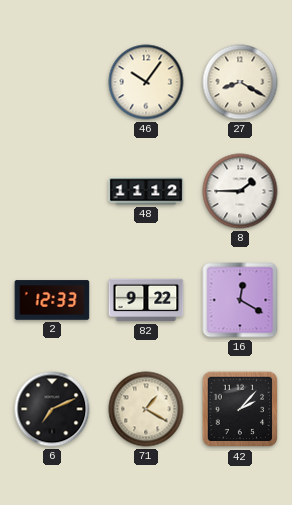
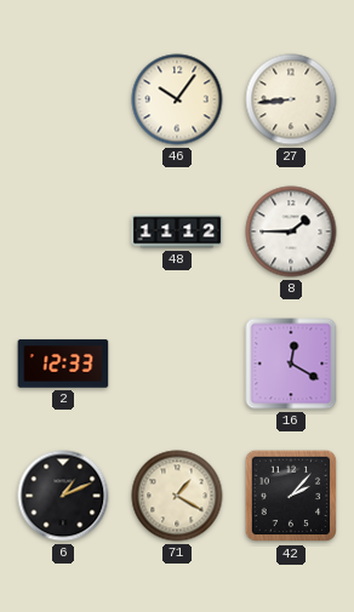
27: 8:20 -> 8:44
82: 9:22 -> none
6: 7:11 -> 1:11
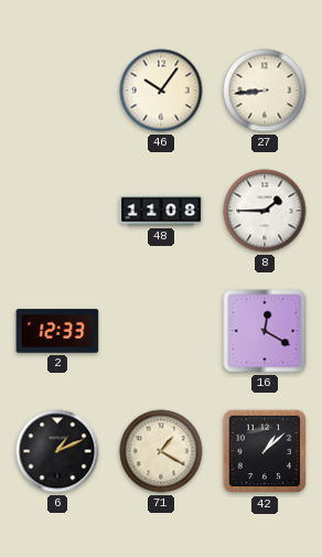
48: 11:12 -> 11:08
42: 2:07 -> 1:08
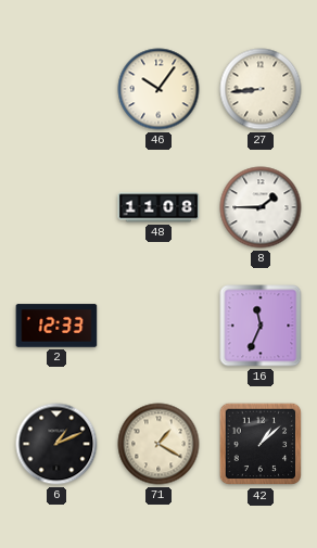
16: 12:20 -> 11:34
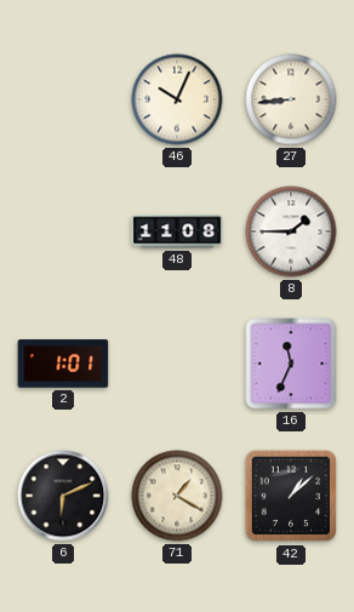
46: 10:06 -> 10:04
2: 12:33 -> 1:01
6: 1:11 -> 6:11
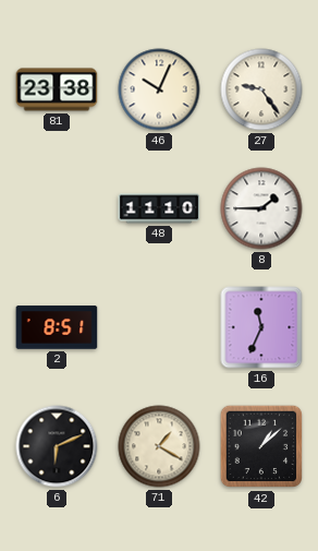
81: none -> 23:38
27: 8:44 -> 9:24
48: 11:08 -> 11:10
2: 1:01 -> 8:51
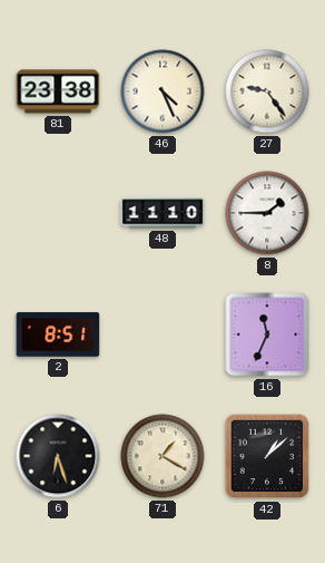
46: 10:04 -> 4:26
6: 6:11 -> 6:27
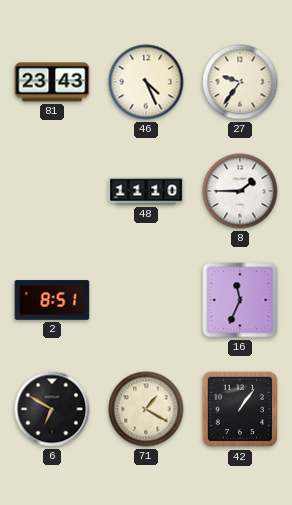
81: 23:38 -> 23:43
27: 9:24 -> 9:36
6: 6:27 -> 6:50
42: 1:08 -> 1:06
